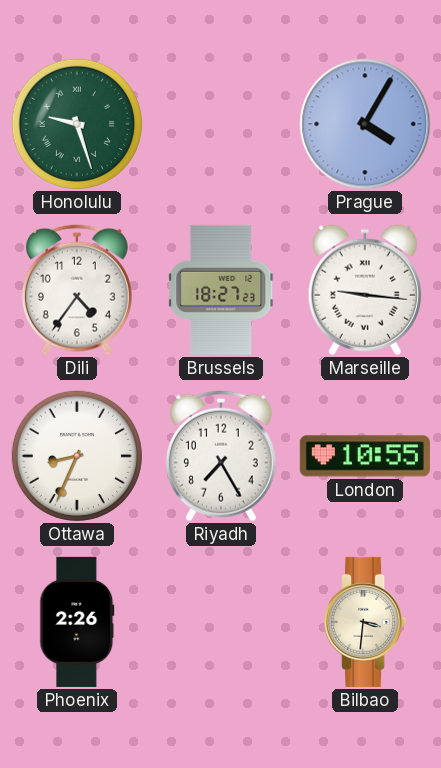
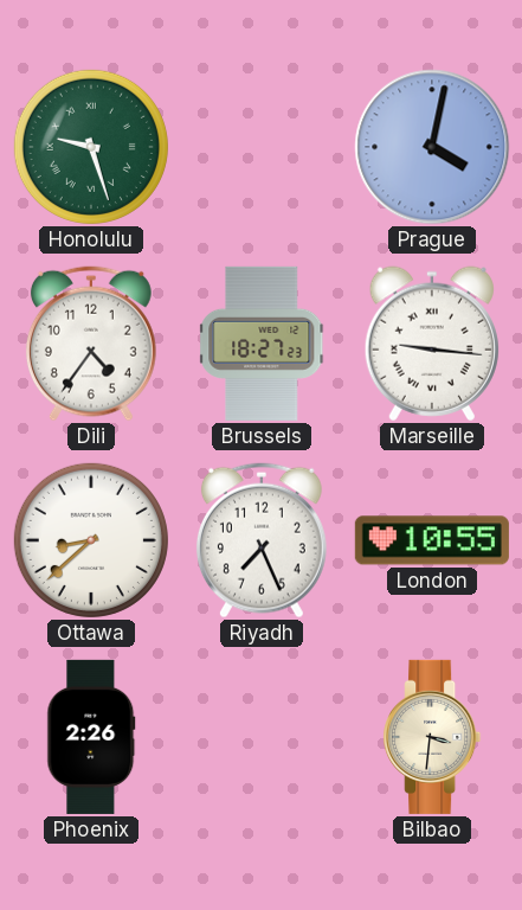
Prague: 4:05 -> 4:02
Ottawa: 8:34 -> 8:38
Riyadh: 7:25 -> 7:26
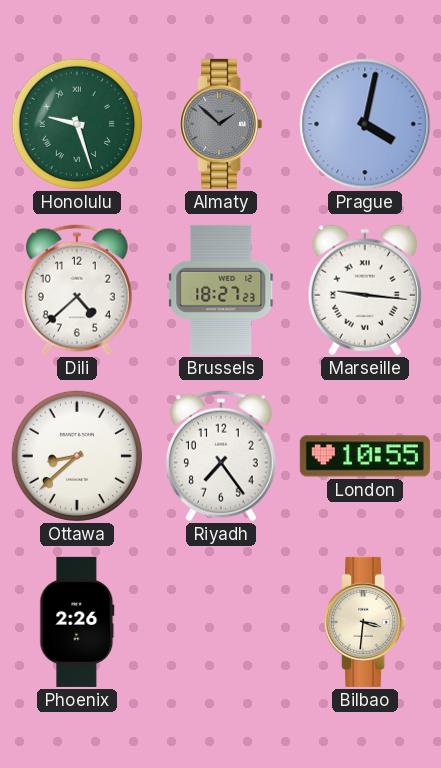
Almaty: none -> 1:52
Dili: 4:36 -> 4:38
Riyadh: 7:26 -> 7:24
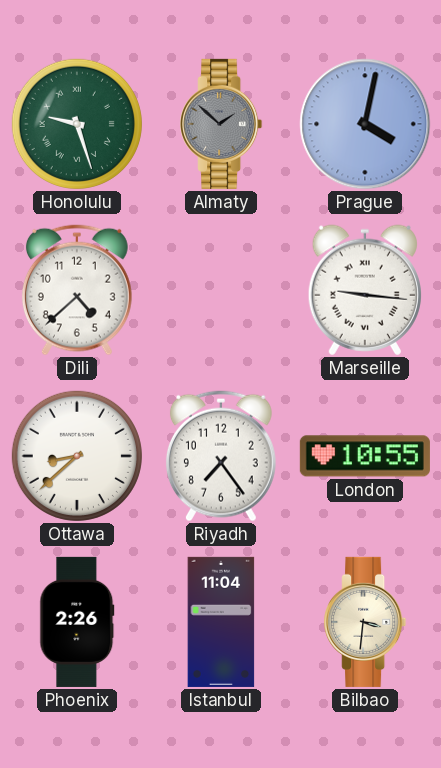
Brussels: 18:27 -> none
Istanbul: none -> 11:04
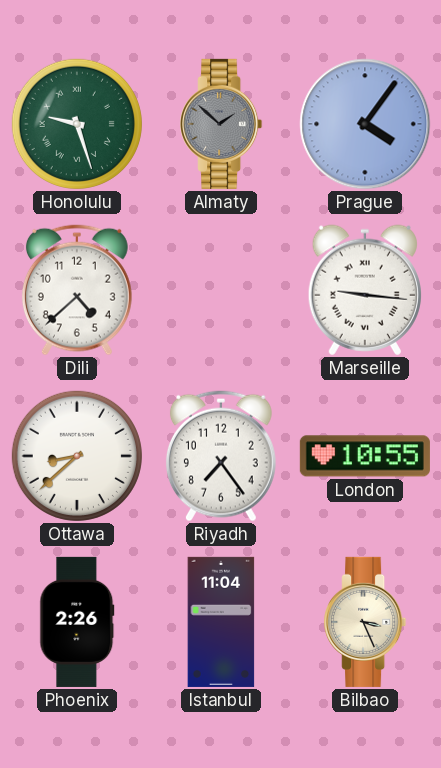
Prague: 4:02 -> 4:06
Bilbao: 3:31 -> 3:26
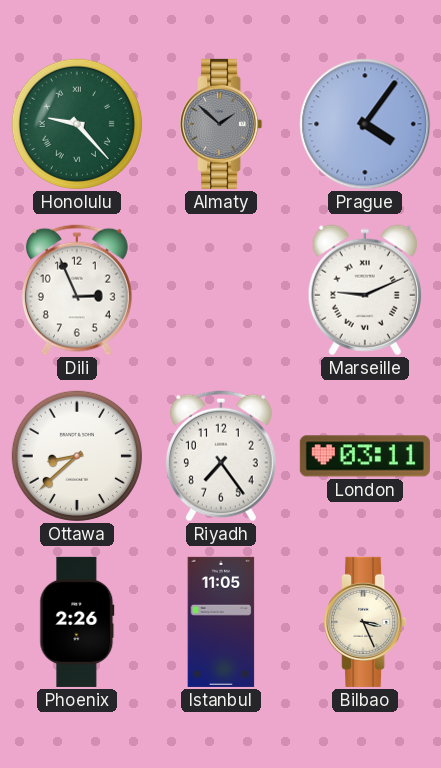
Honolulu: 9:27 -> 9:23
Dili: 4:38 -> 2:56
Marseille: 9:16 -> 9:11
London: 10:55 -> 03:11
Istanbul: 11:04 -> 11:05
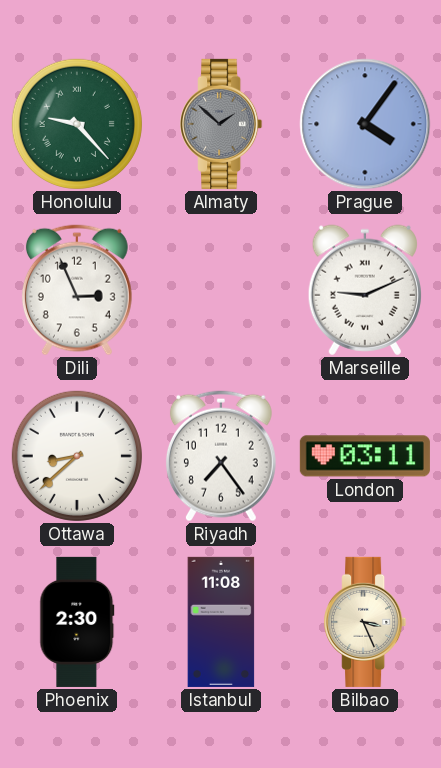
Phoenix: 2:26 -> 2:30
Istanbul: 11:05 -> 11:08
